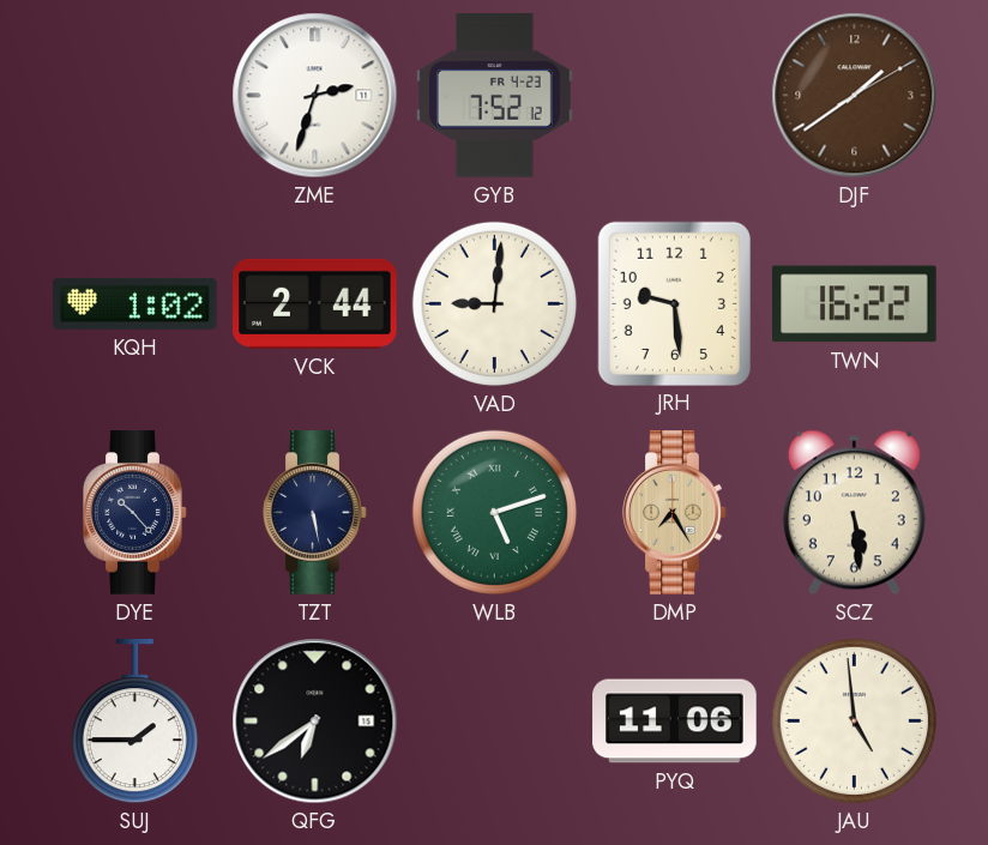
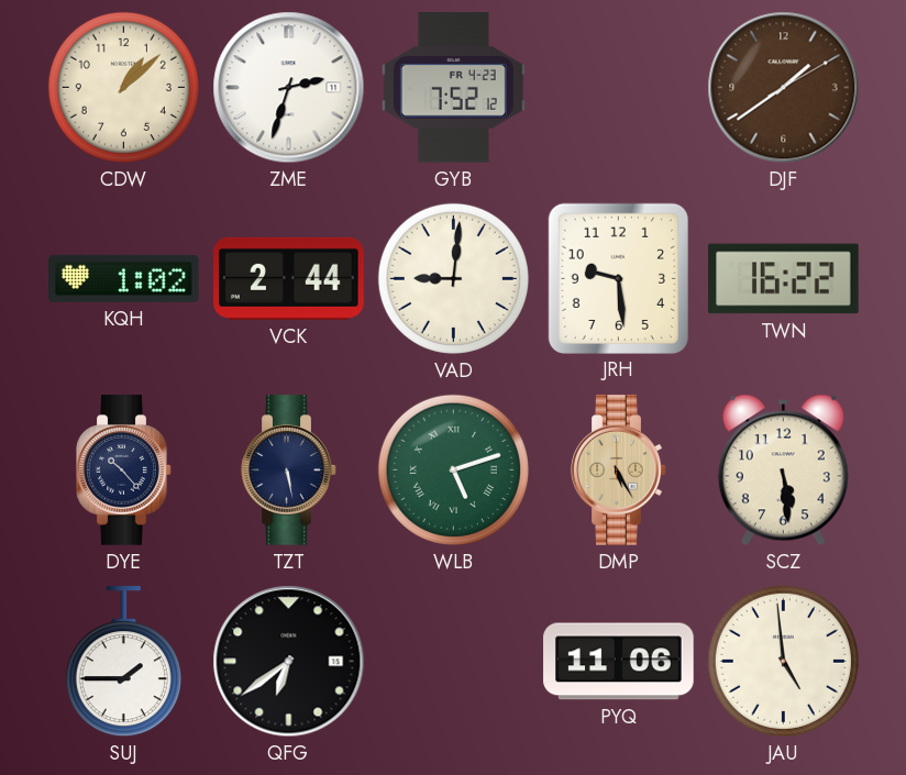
CDW: none -> 1:08
DMP: 7:25 -> 5:25
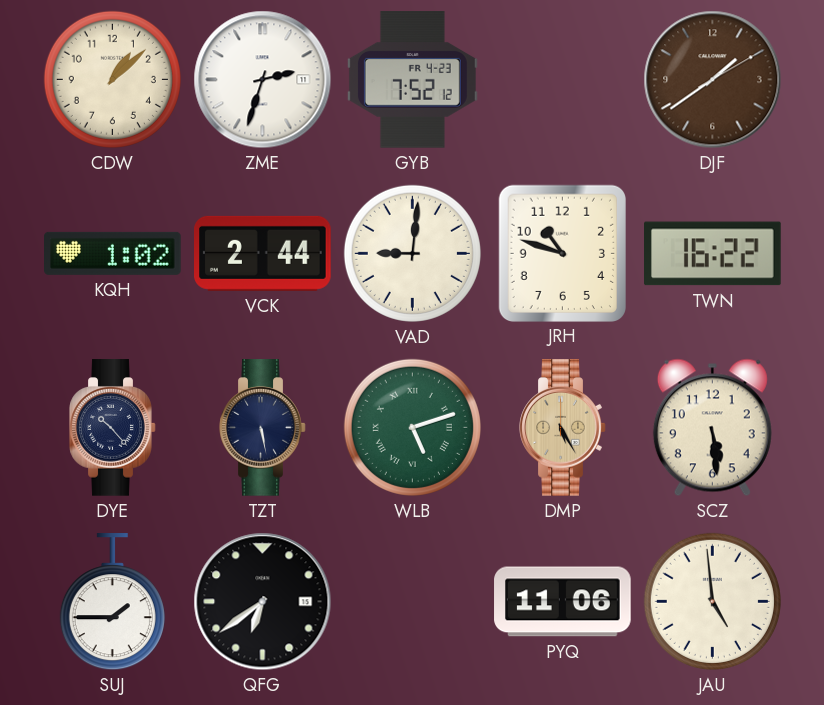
JRH: 9:29 -> 10:48
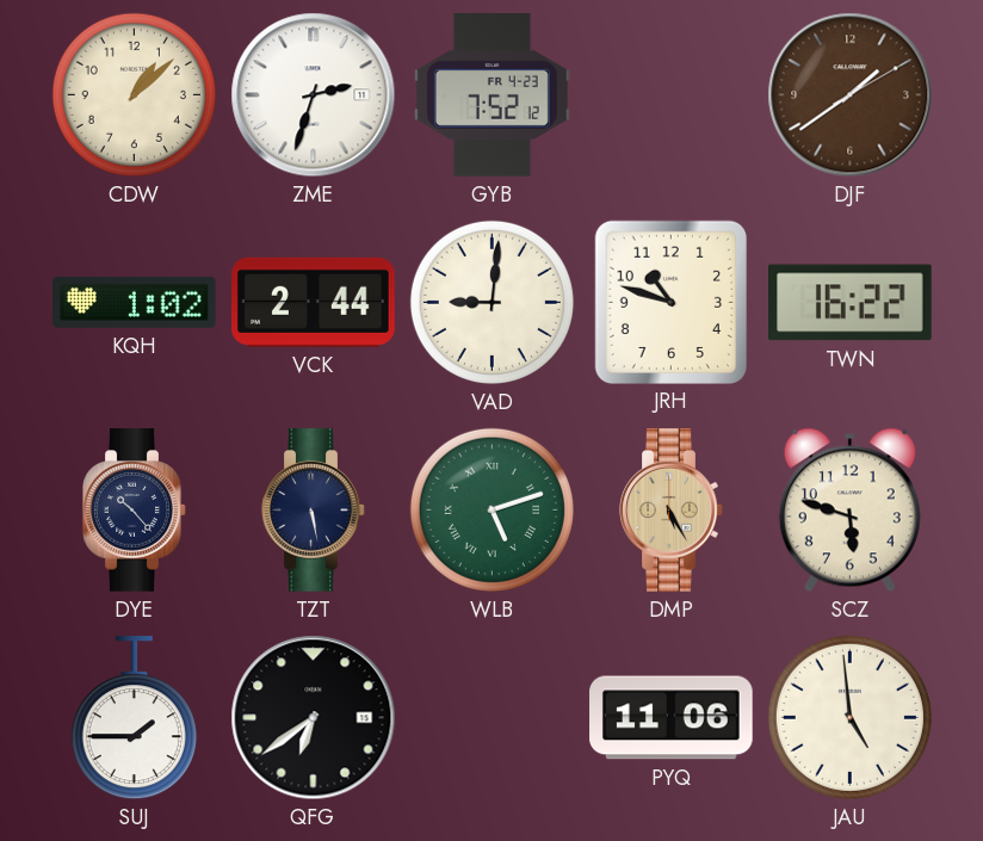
SCZ: 5:29 -> 5:48
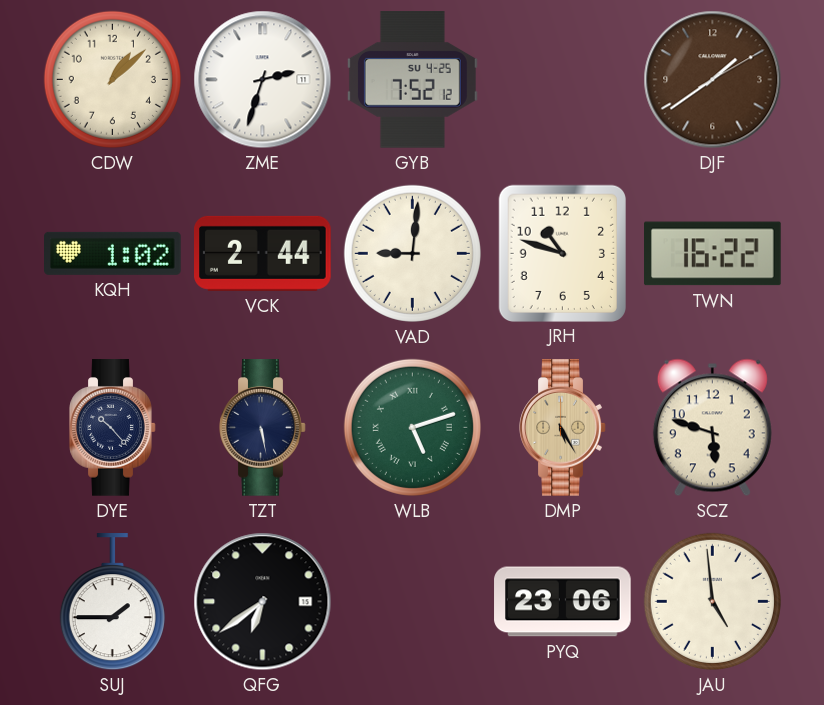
GYB date: FR 4-23 -> SU 4-25
PYQ: 11:06 -> 23:06
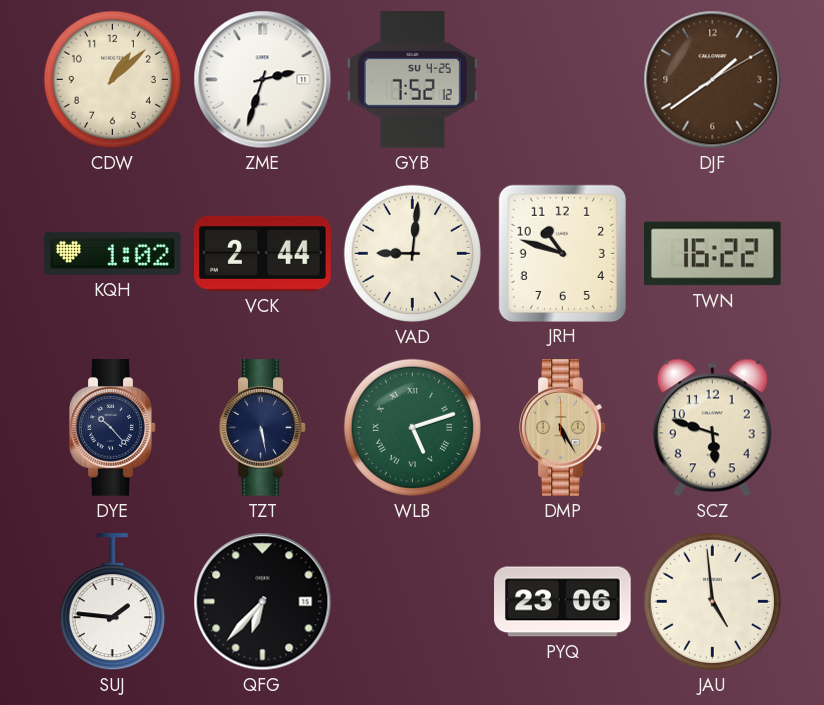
SUJ: 1:45 -> 1:46
QFG: 6:39 -> 6:37
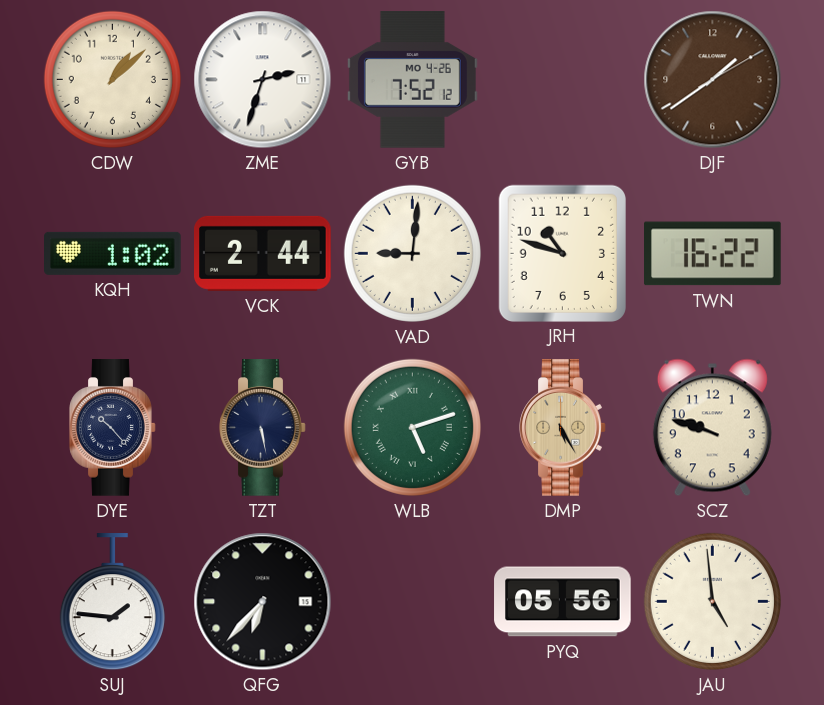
GYB date: SU 4-25 -> MO 4-26
SCZ: 5:48 -> 9:48
PYQ: 23:06 -> 05:56
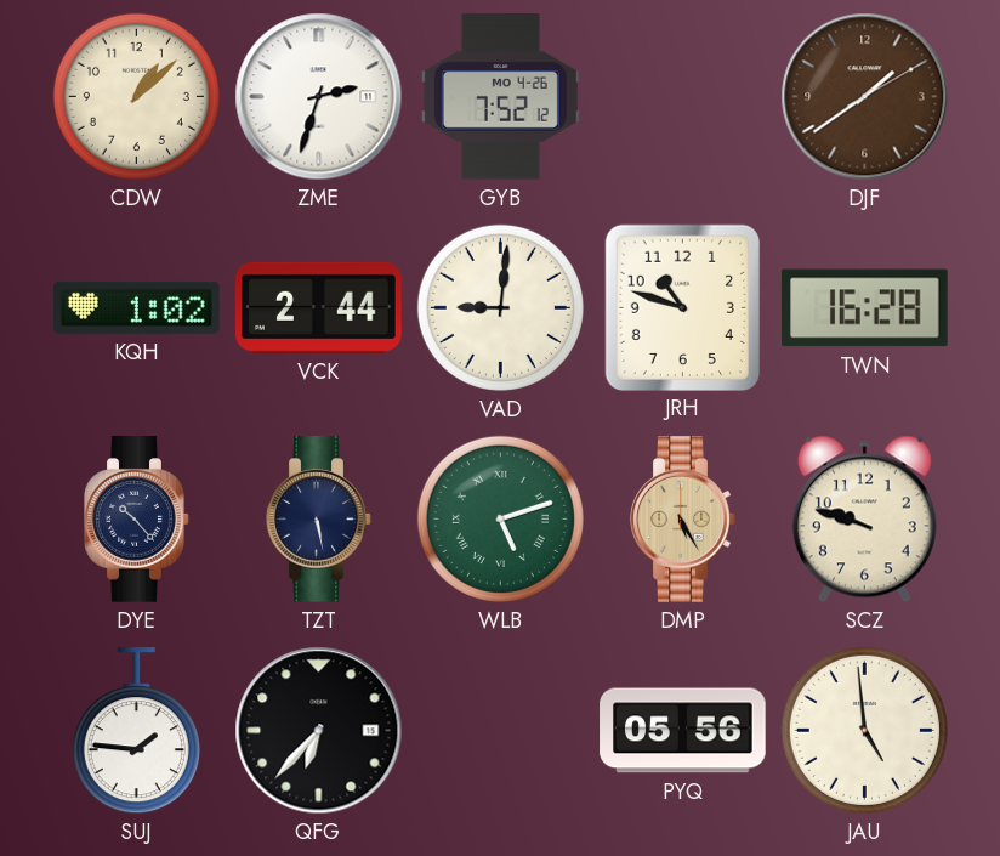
TWN: 16:22 -> 16:28
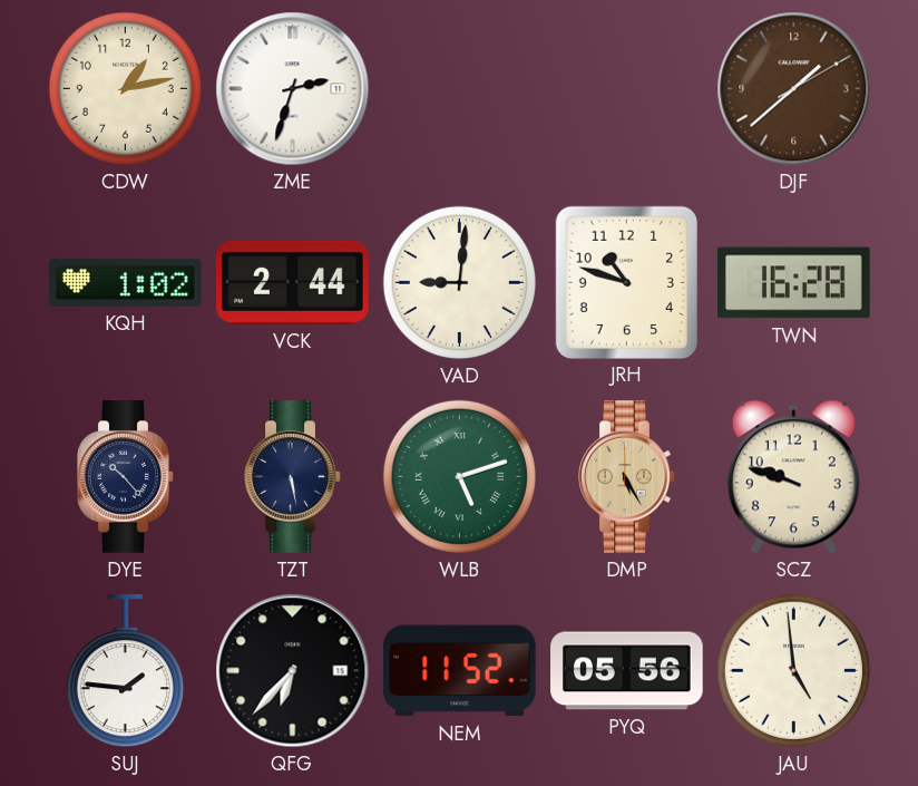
CDW: 1:08 -> 1:13
GYB: 7:52 -> none
DJF: 1:39 -> 1:38
NEM: none -> 11:52
